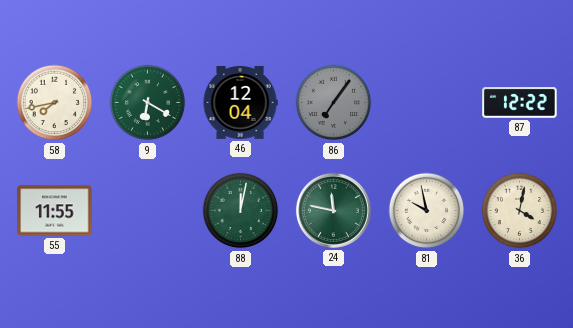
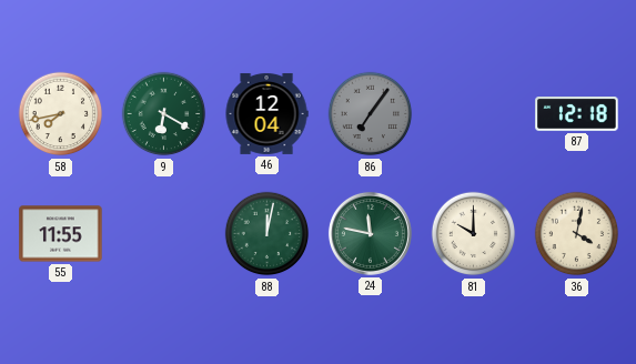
87: 12:22 -> 12:18
81: 9:58 -> 10:00
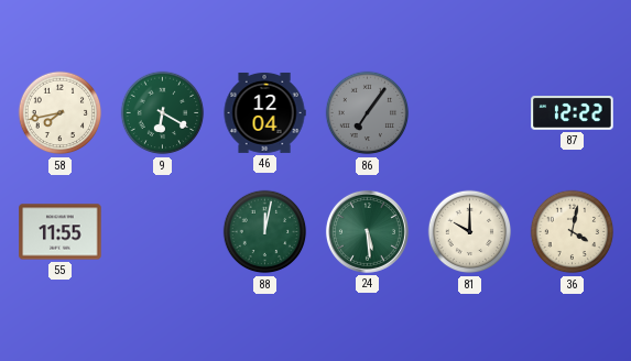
87: 12:18 -> 12:22
24: 11:47 -> 5:29
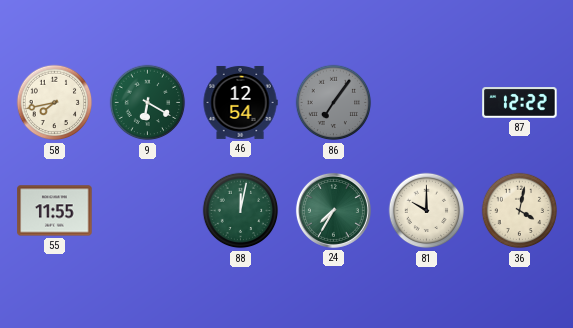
46: 12:04 -> 12:54
24: 5:29 -> 7:35
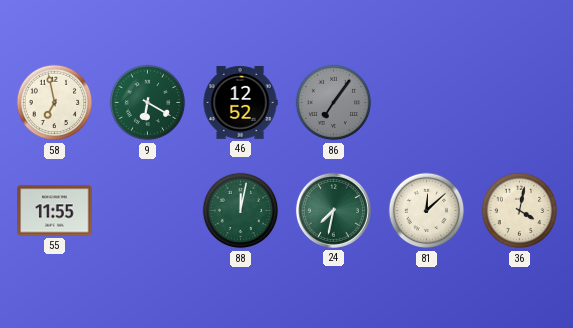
58: 7:43 -> 6:58
46: 12:54 -> 12:52
87: 12:22 -> none
24: 7:35 -> 7:32
81: 10:00 -> 12:08
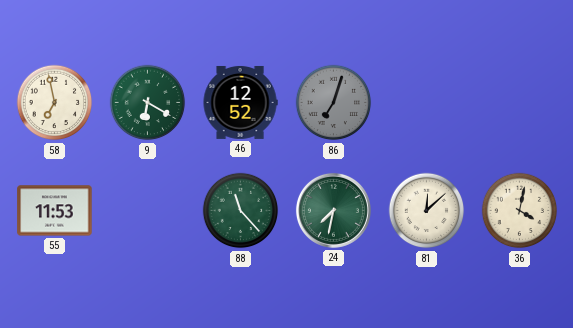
86: 7:06 -> 7:03
55: 11:55 -> 11:53
88: 12:02 -> 11:23
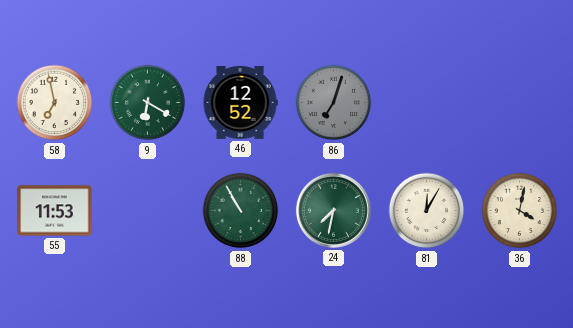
88: 11:23 -> 10:55
81: 12:08 -> 12:05
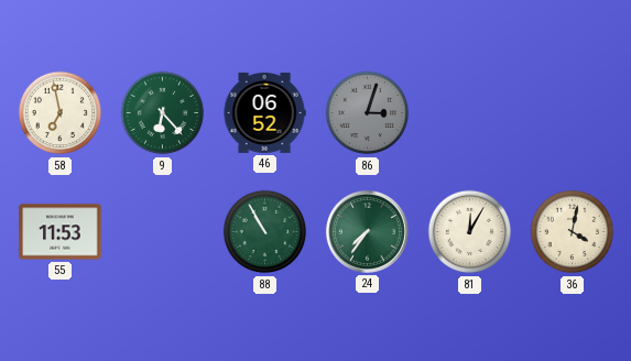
9: 6:20 -> 6:23
46: 12:52 -> 06:52
86: 7:03 -> 3:03
24: 7:32 -> 7:36
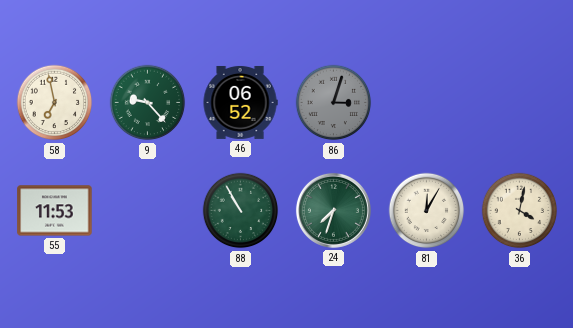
9: 6:23 -> 9:23
24: 7:36 -> 7:33
